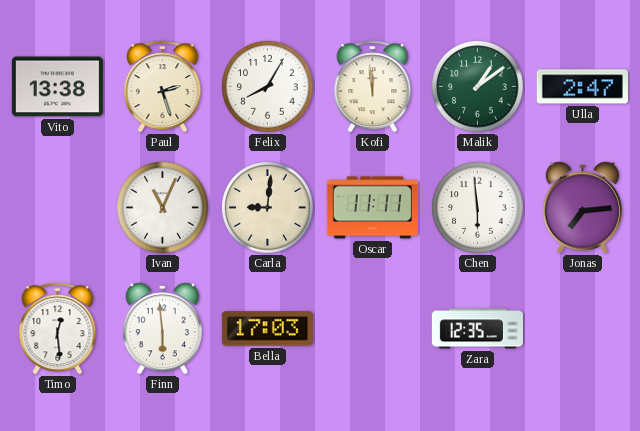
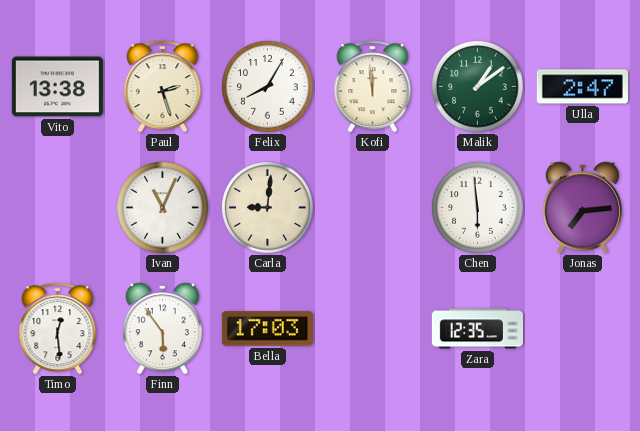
Oscar: 11:11 -> none
Finn: 5:59 -> 5:54
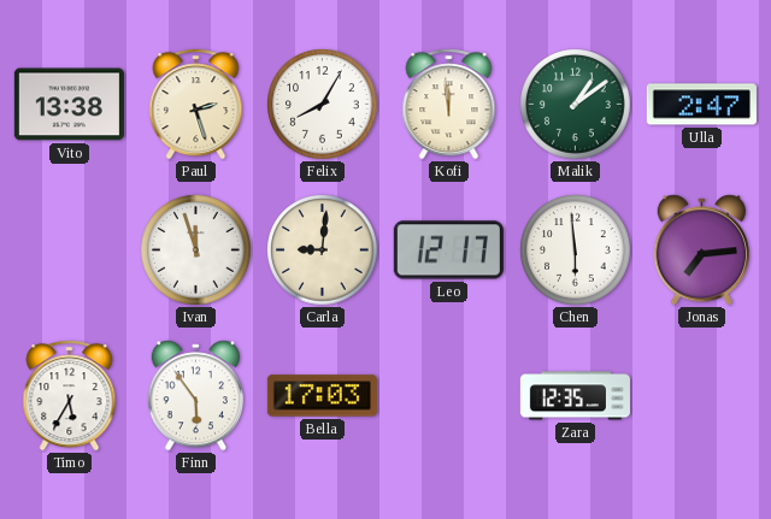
Ivan: 11:04 -> 11:57
Leo: none -> 12:17
Timo: 12:29 -> 5:35
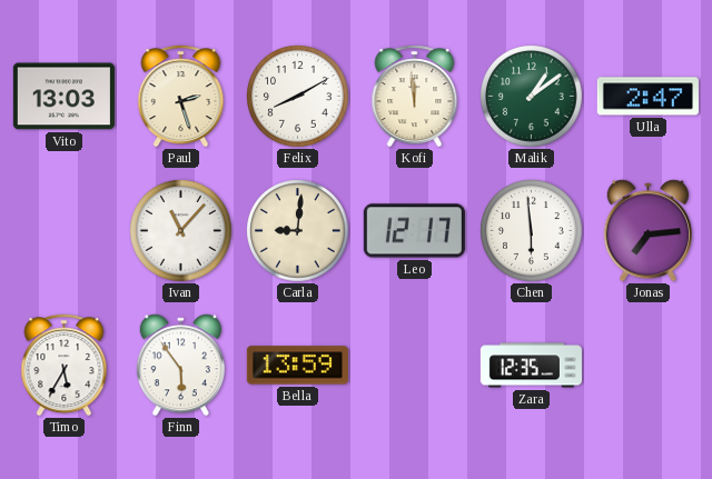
Vito: 13:38 -> 13:03
Felix: 8:05 -> 8:10
Ivan: 11:57 -> 11:07
Bella: 17:03 -> 13:59
